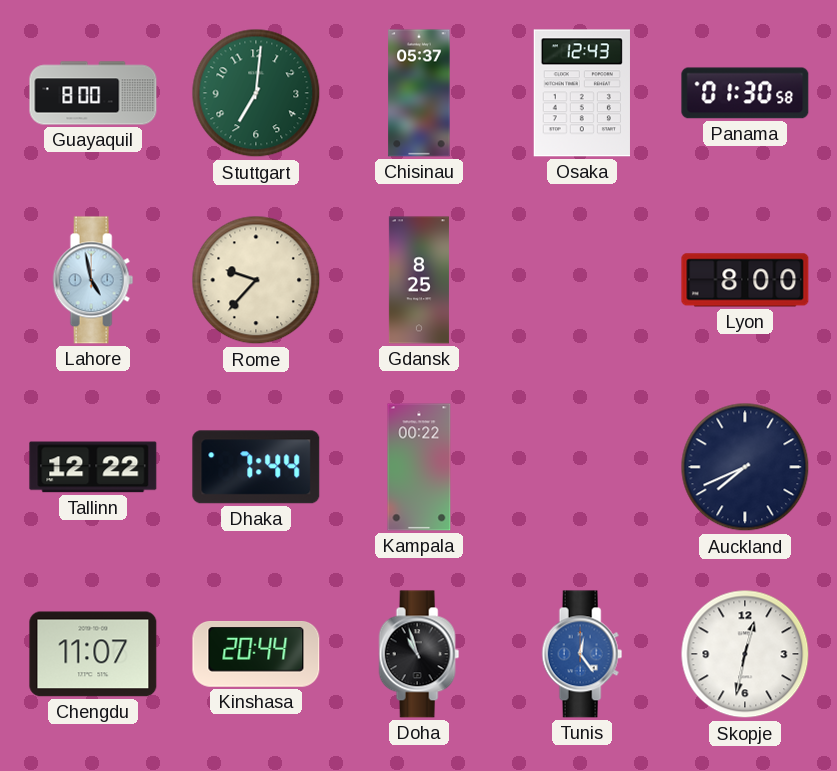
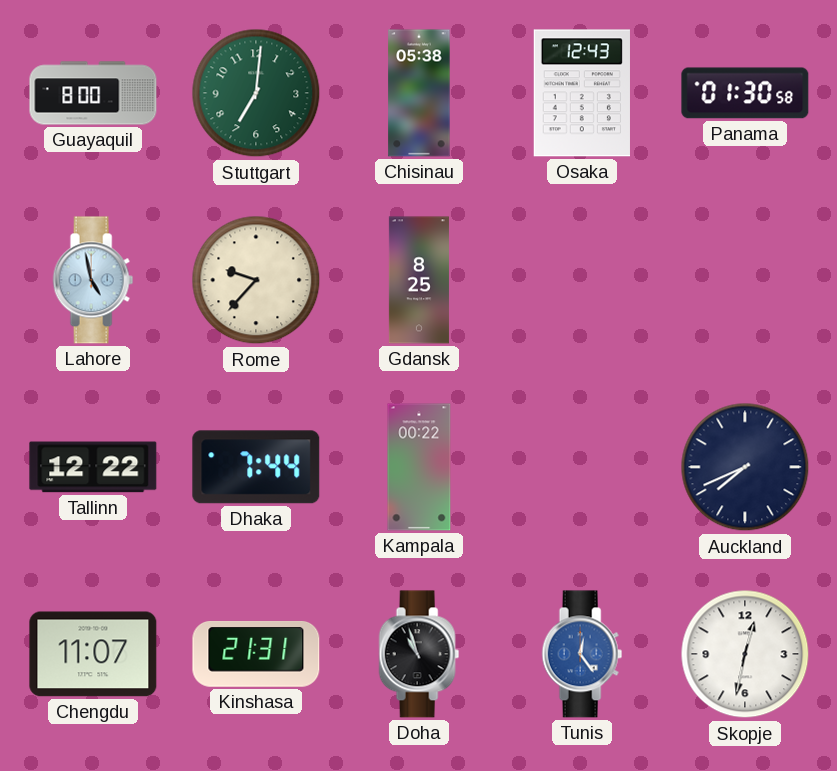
Chisinau: 05:37 -> 05:38
Lyon: 8:00 -> none
Kinshasa: 20:44 -> 21:31
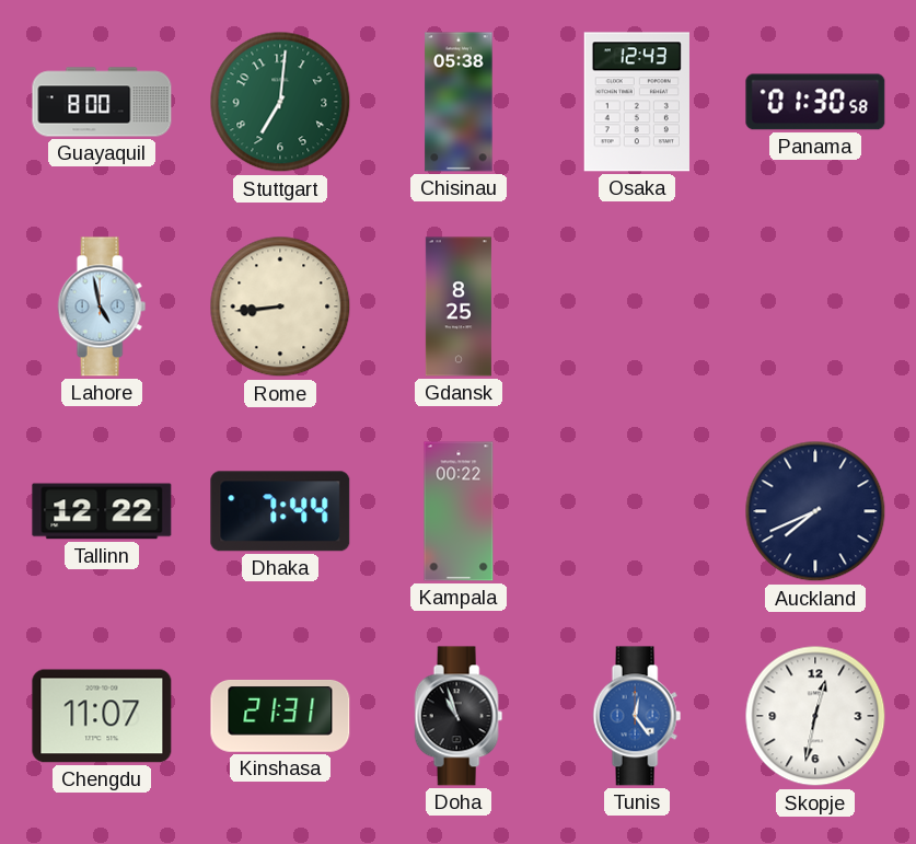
Rome: 9:37 -> 8:44
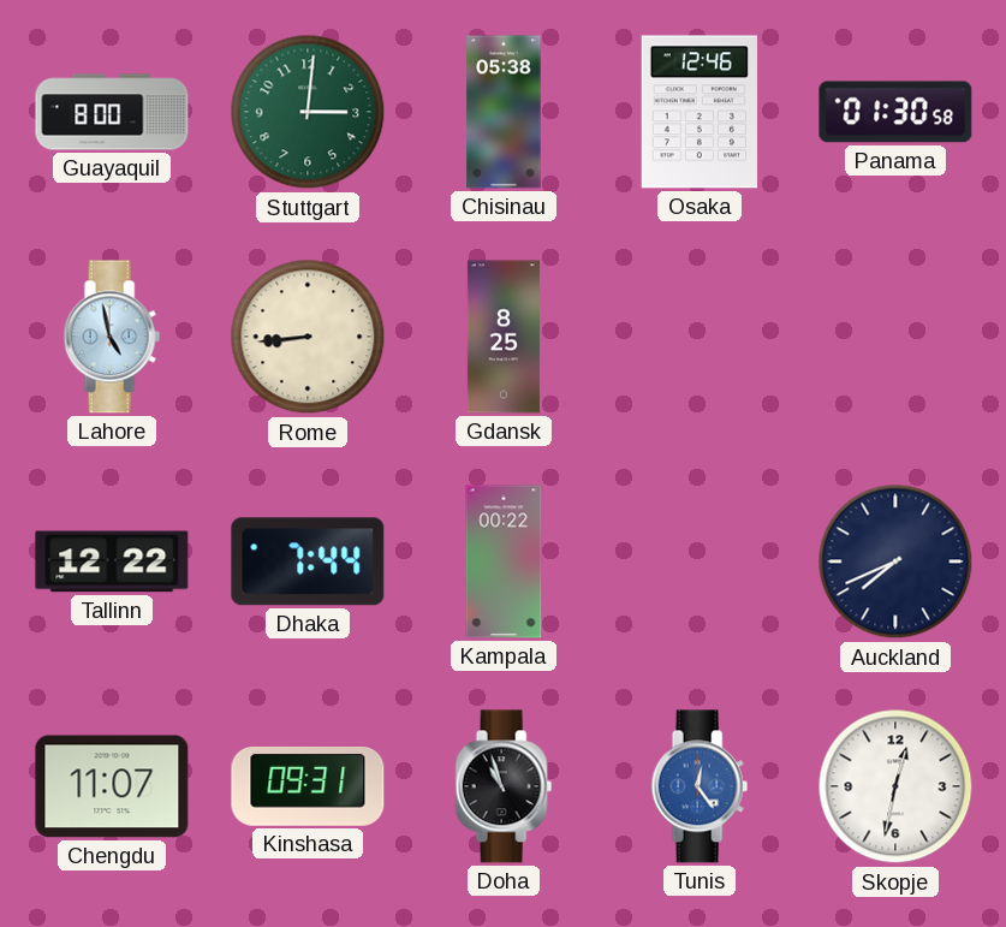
Stuttgart: 7:01 -> 3:01
Osaka: 12:43 -> 12:46
Kinshasa: 21:31 -> 09:31
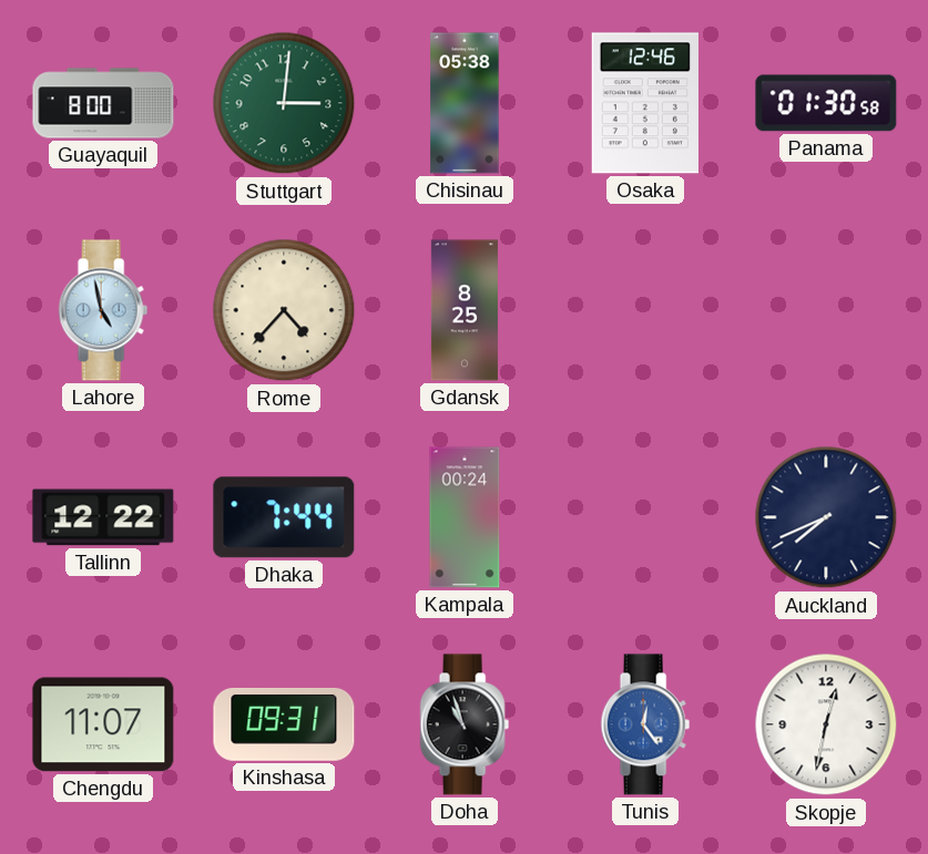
Rome: 8:44 -> 4:37
Kampala: 00:22 -> 00:24
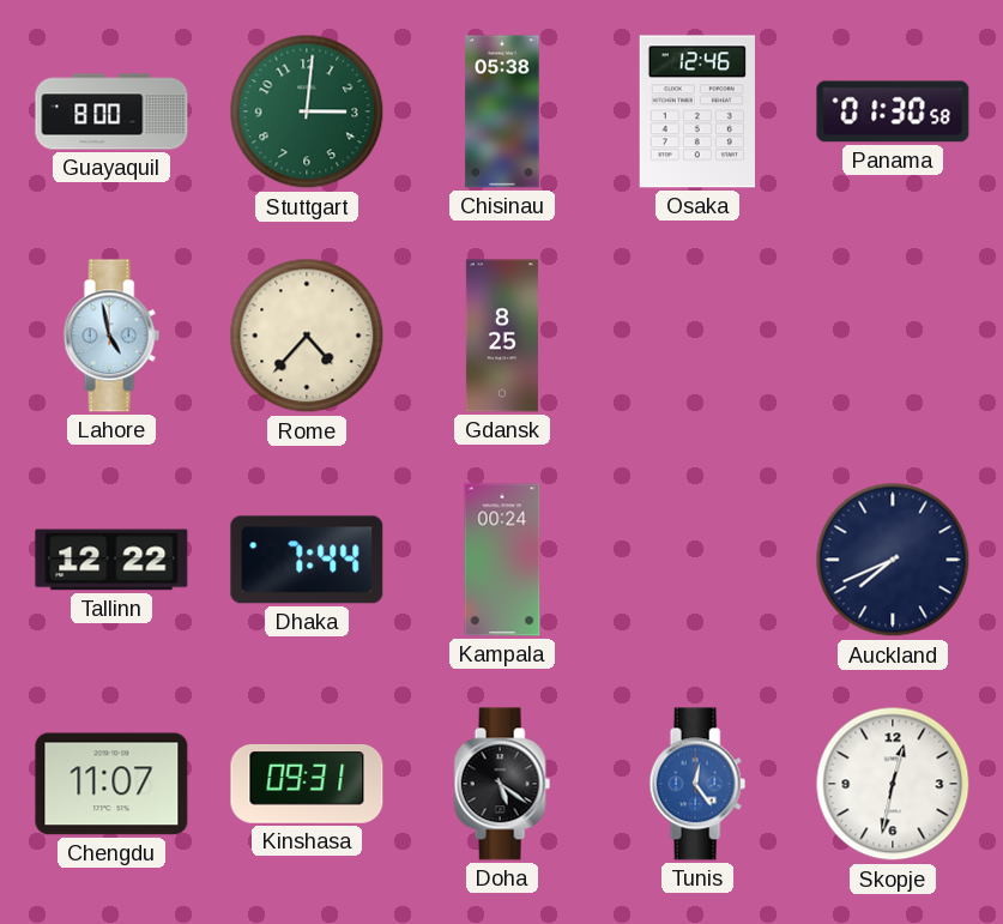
Doha: 10:57 -> 5:21
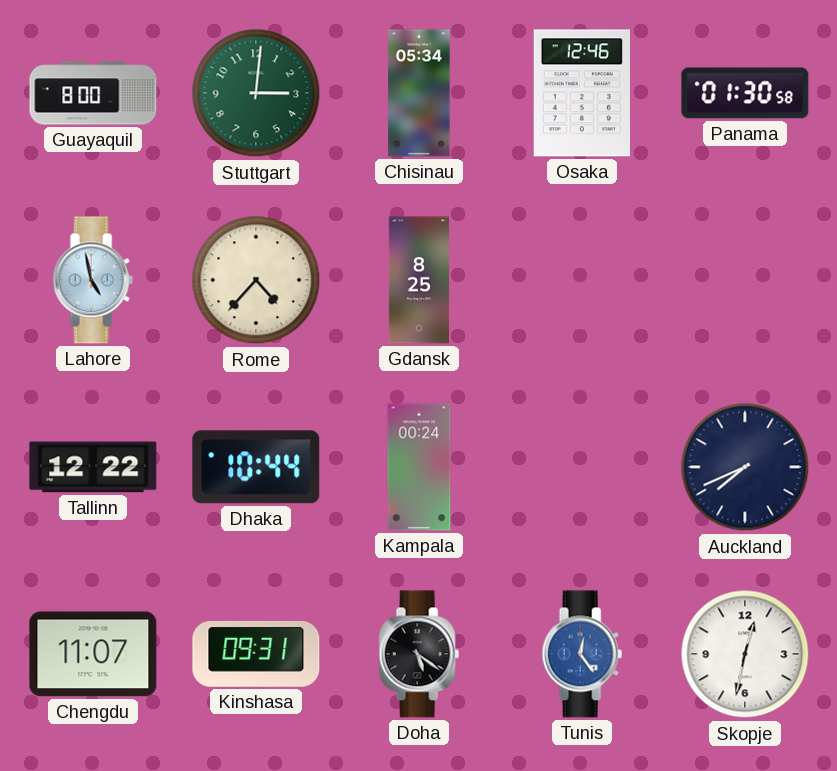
Chisinau: 05:38 -> 05:34
Dhaka: 7:44 -> 10:44
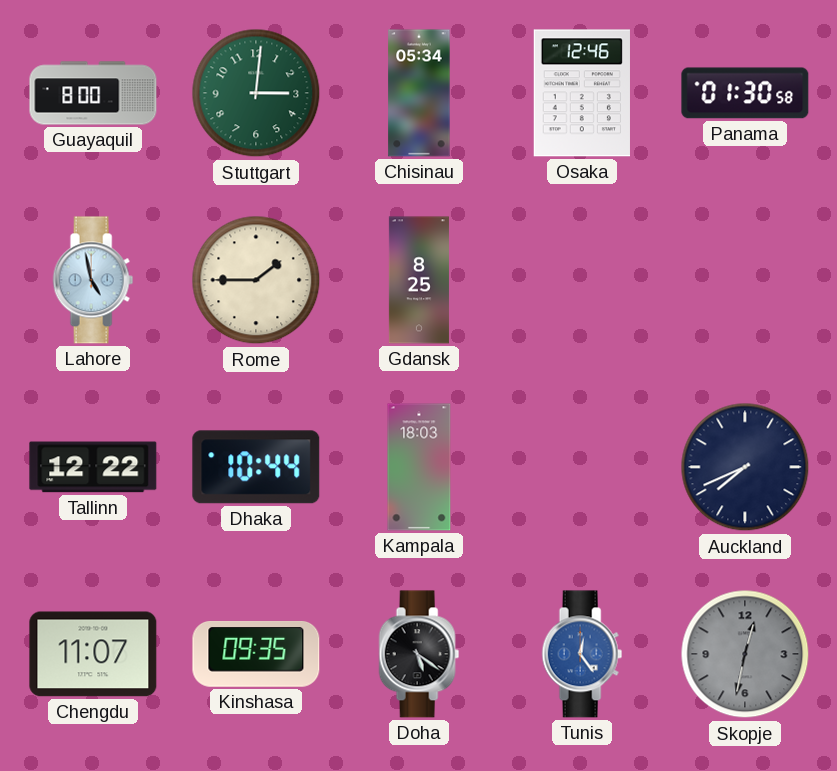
Rome: 4:37 -> 1:45
Kampala: 00:24 -> 18:03
Kinshasa: 09:31 -> 09:35
Skopje dial: white -> grey
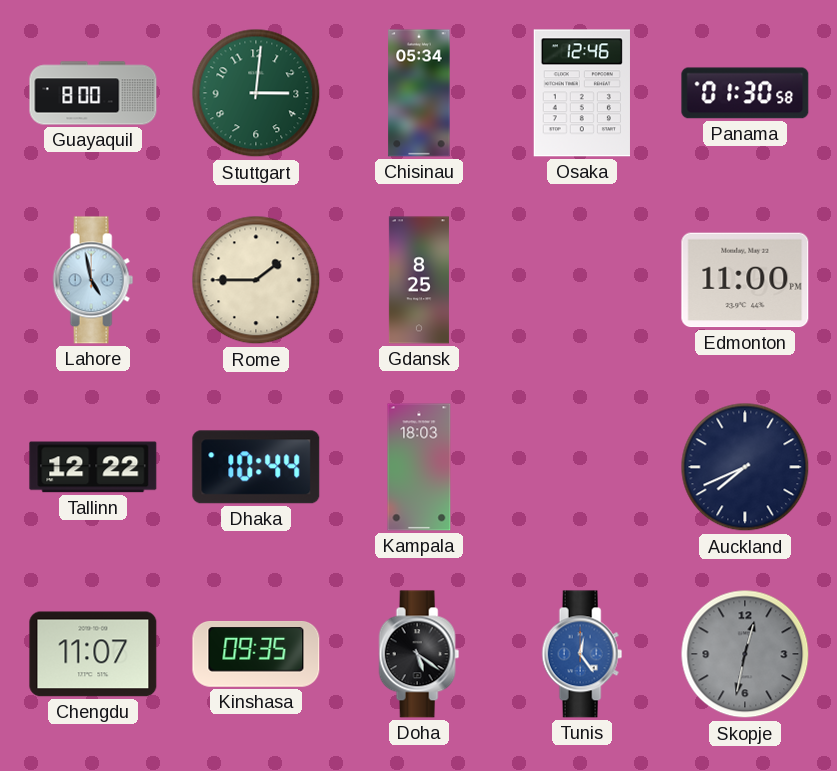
Edmonton: none -> 11:00
